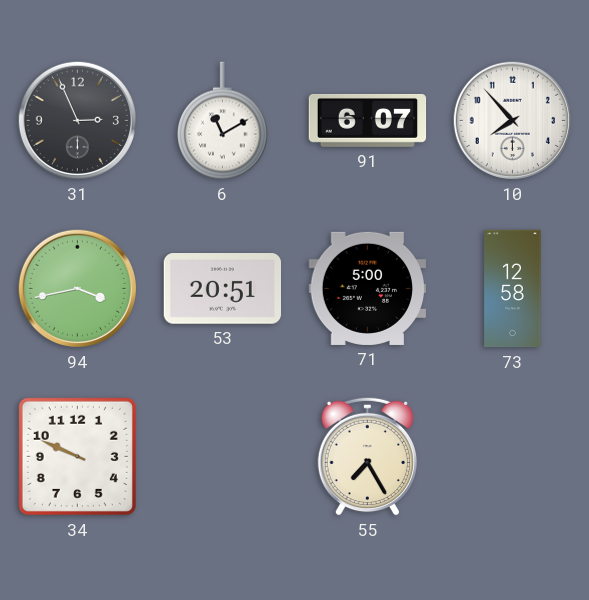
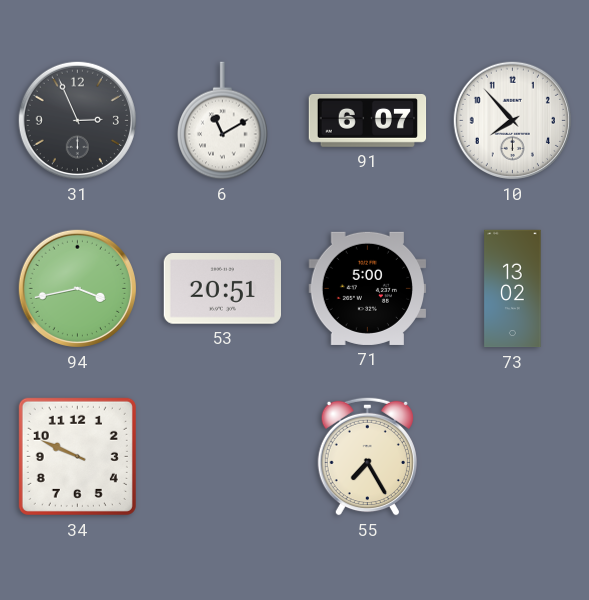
73: 12:58 -> 13:02
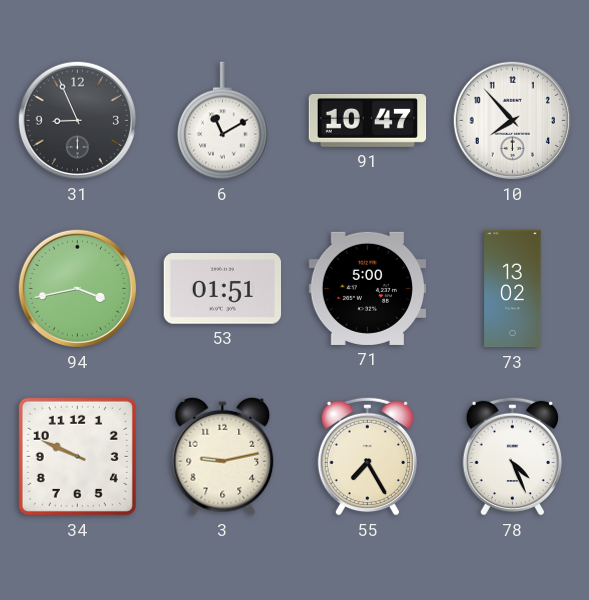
31: 2:56 -> 8:56
91: 6:07 -> 10:47
53: 20:51 -> 01:51
3: none -> 9:13
78: none -> 4:26
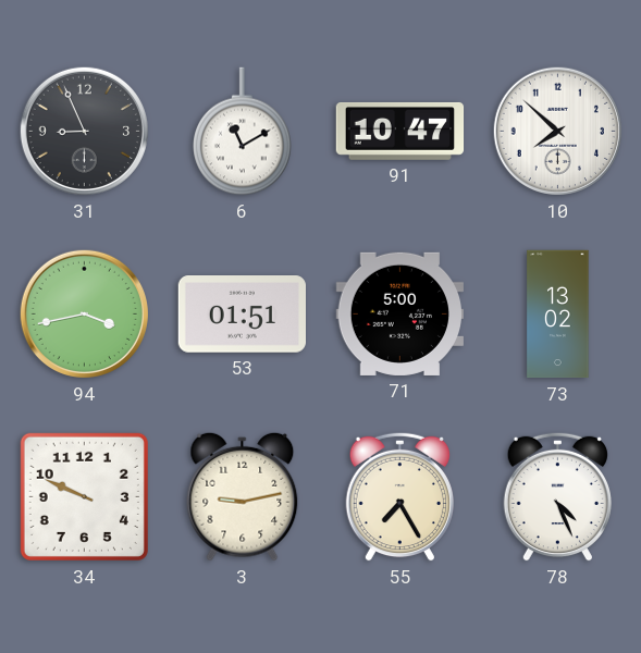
10: 7:53 -> 7:52
